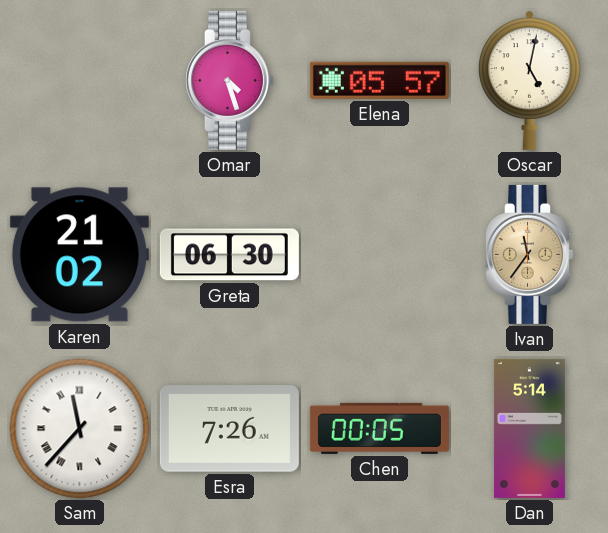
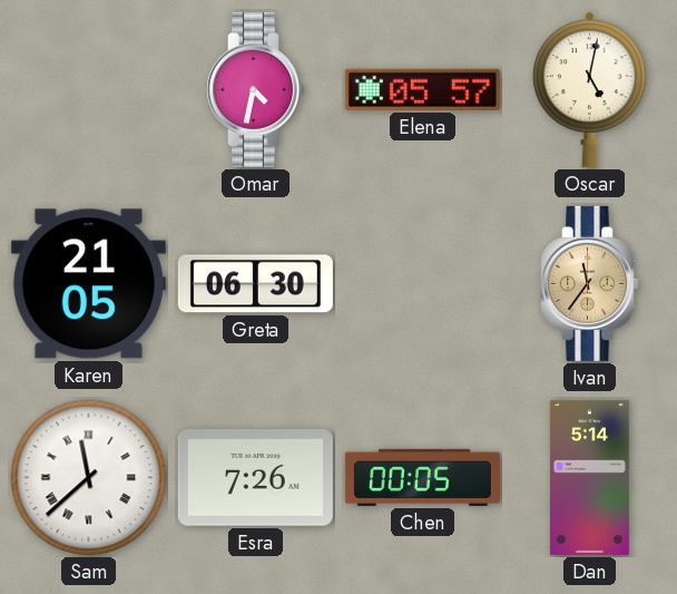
Omar: 4:27 -> 4:32
Karen: 21:02 -> 21:05
Sam: 11:37 -> 11:38
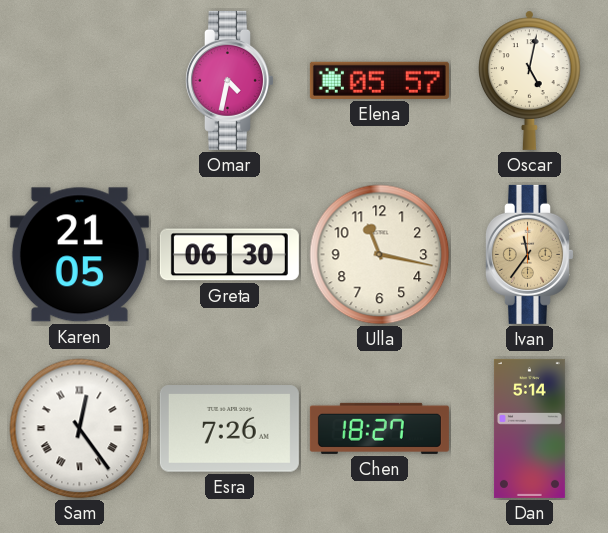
Ulla: none -> 11:17
Sam: 11:38 -> 12:24
Chen: 00:05 -> 18:27
